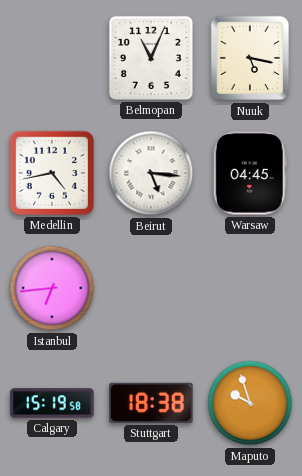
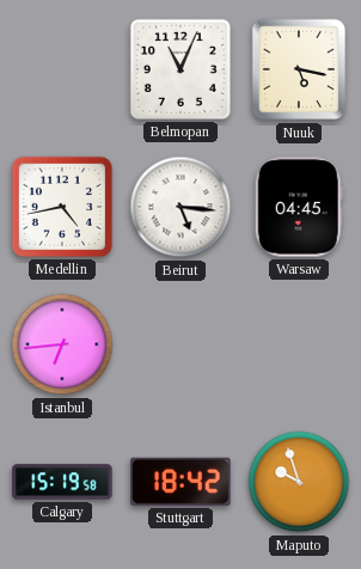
Stuttgart: 18:38 -> 18:42
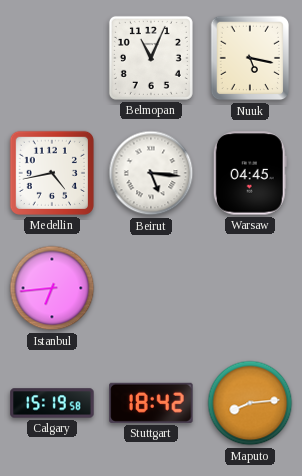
Maputo: 9:57 -> 8:14
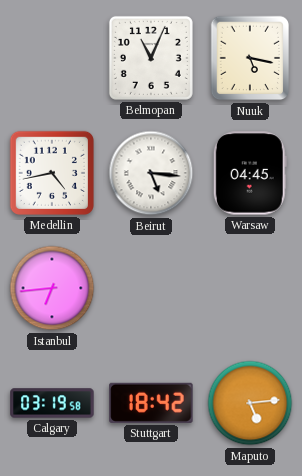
Calgary: 15:19 -> 03:19
Maputo: 8:14 -> 5:14
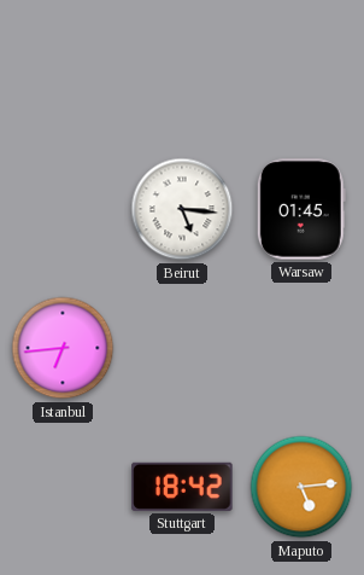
Belmopan: 11:04 -> none
Nuuk: 5:17 -> none
Medellin: 4:43 -> none
Warsaw: 04:45 -> 01:45
Calgary: 03:19 -> none
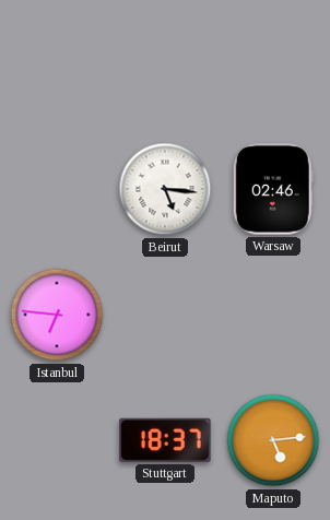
Warsaw: 01:45 -> 02:46
Istanbul: 6:44 -> 6:46
Stuttgart: 18:42 -> 18:37
